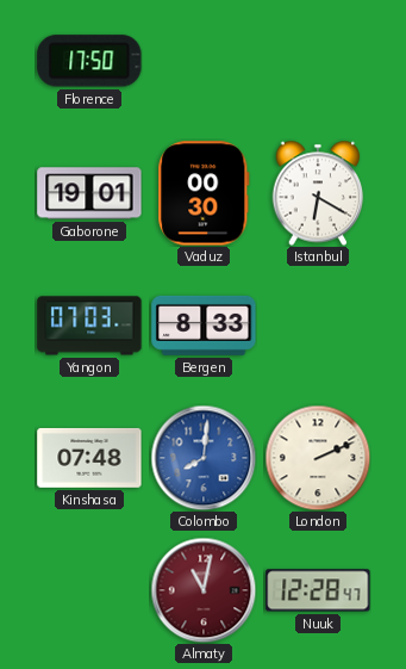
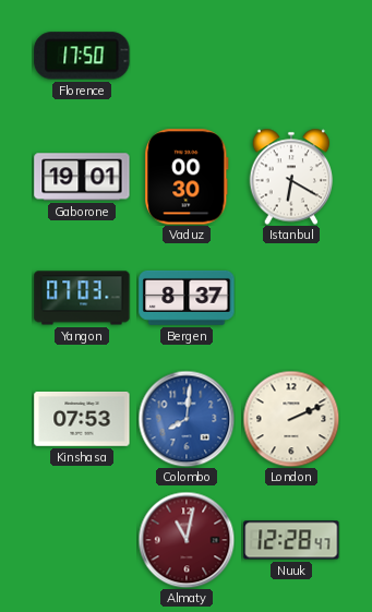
Bergen: 8:33 -> 8:37
Kinshasa: 07:48 -> 07:53
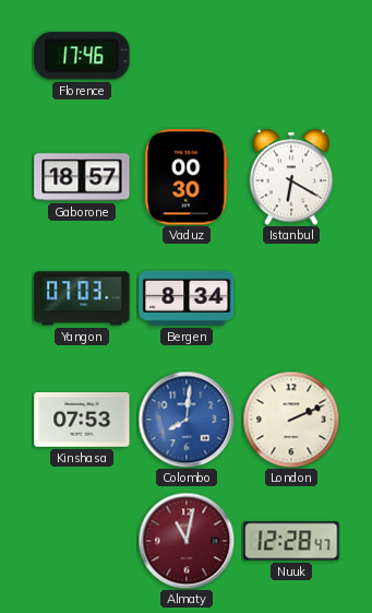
Florence: 17:50 -> 17:46
Gaborone: 19:01 -> 18:57
Bergen: 8:37 -> 8:34
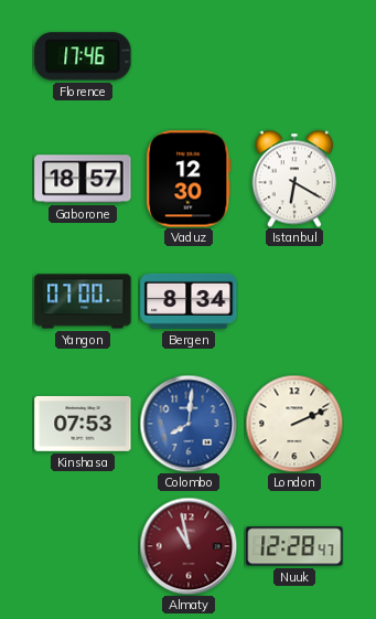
Vaduz: 00:30 -> 12:30
Yangon: 07:03 -> 07:00
Almaty: 11:02 -> 10:58
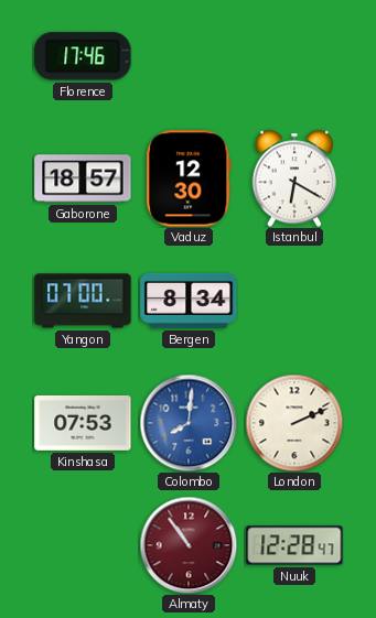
Almaty: 10:58 -> 10:54
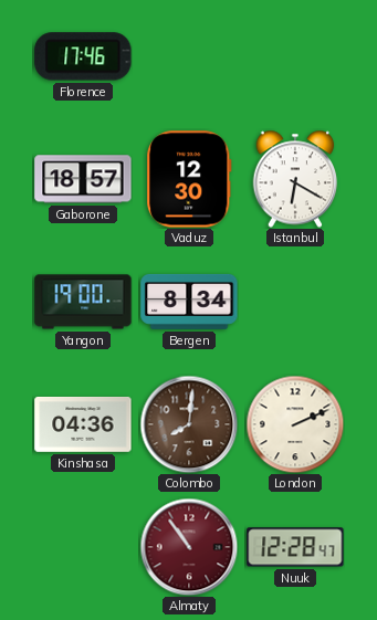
Yangon: 07:00 -> 19:00
Kinshasa: 07:53 -> 04:36
Colombo dial: blue -> brown
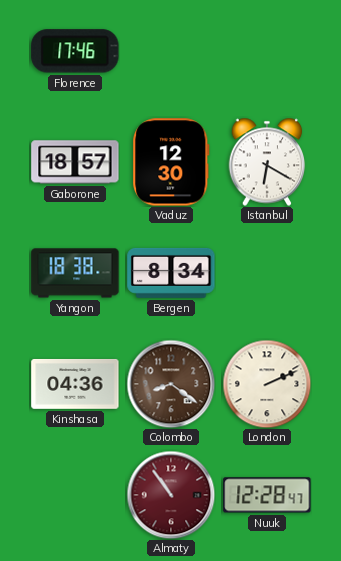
Yangon: 19:00 -> 18:38
Colombo: 8:01 -> 8:21
